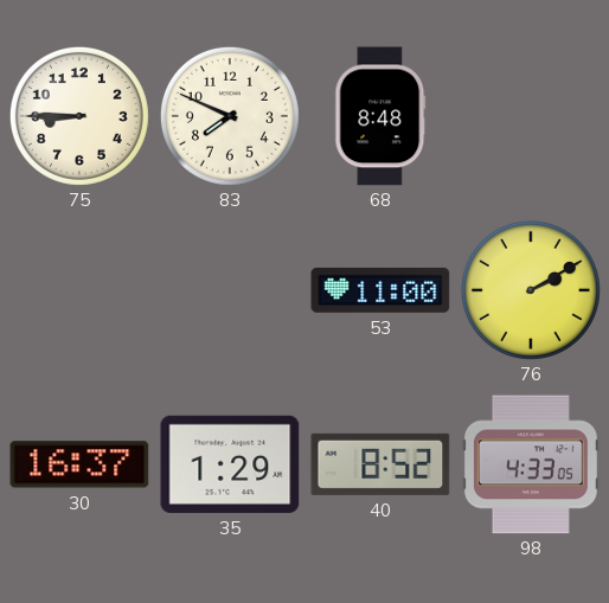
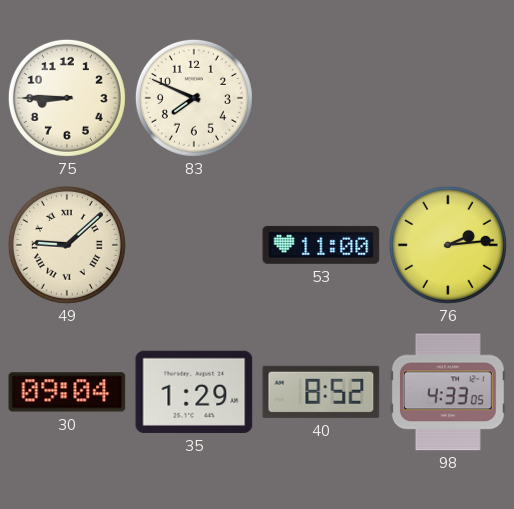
68: 8:48 -> none
49: none -> 9:08
76: 2:10 -> 2:14
30: 16:37 -> 09:04
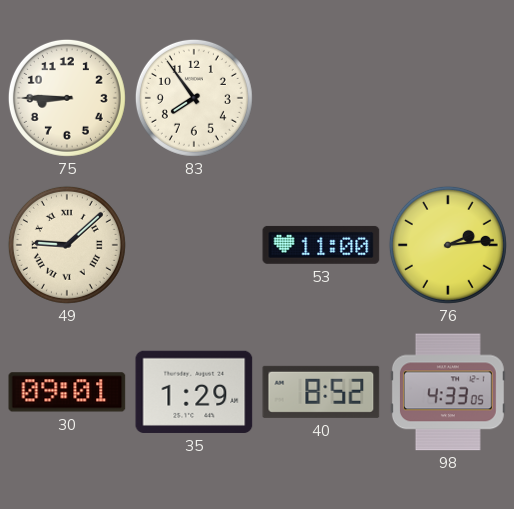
83: 7:49 -> 7:54
30: 09:04 -> 09:01
